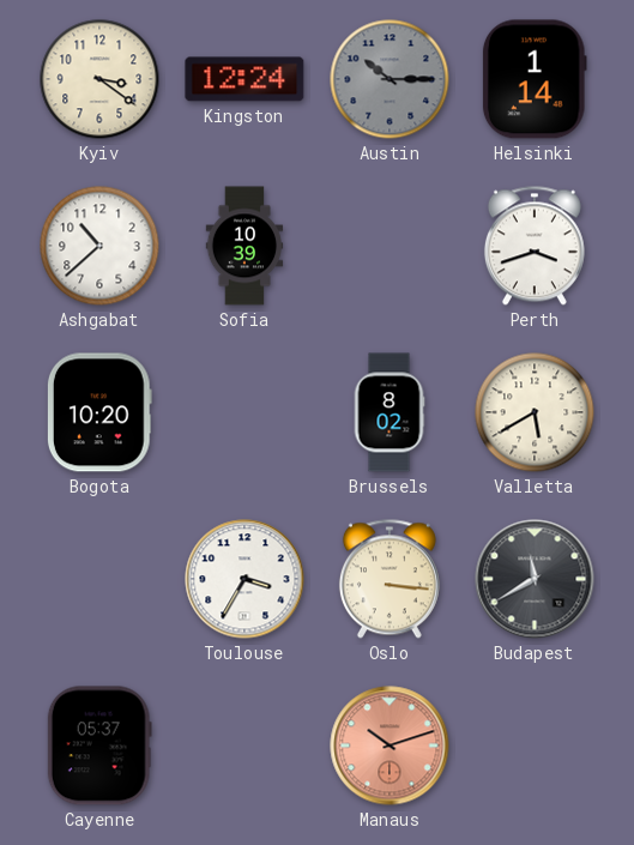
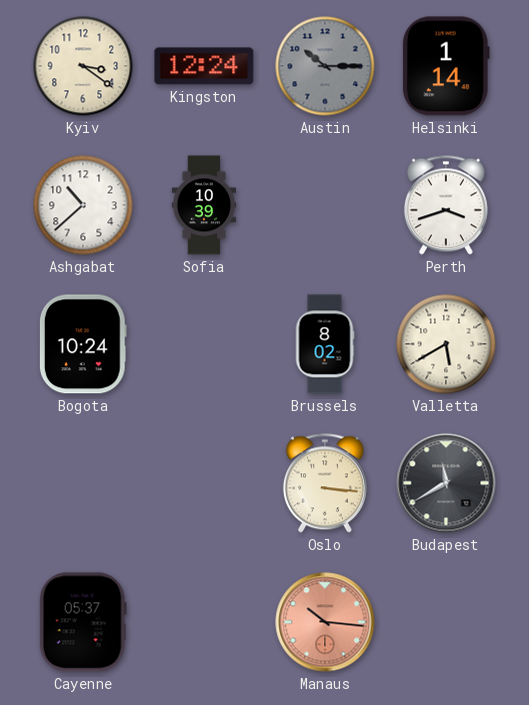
Bogota: 10:20 -> 10:24
Toulouse: 3:35 -> none
Manaus: 10:12 -> 10:16
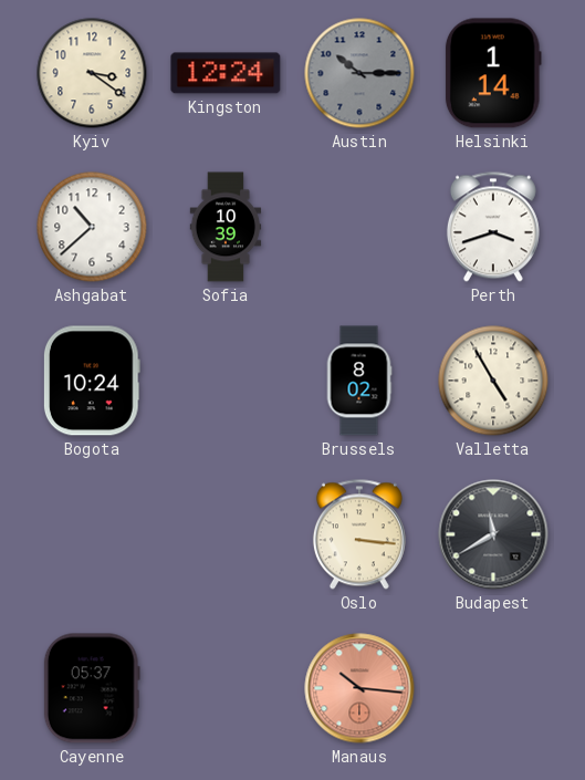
Valletta: 5:40 -> 4:55
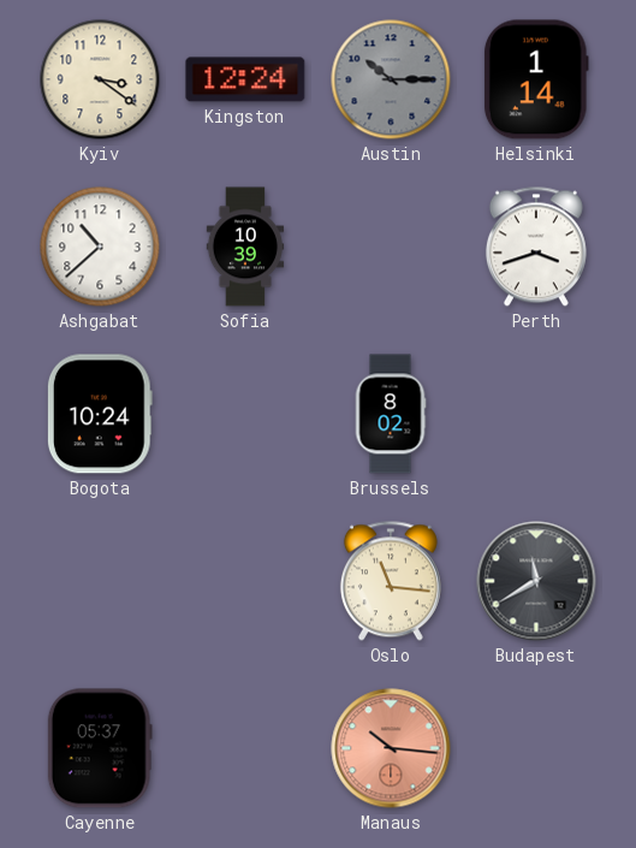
Valletta: 4:55 -> none
Oslo: 3:16 -> 11:16
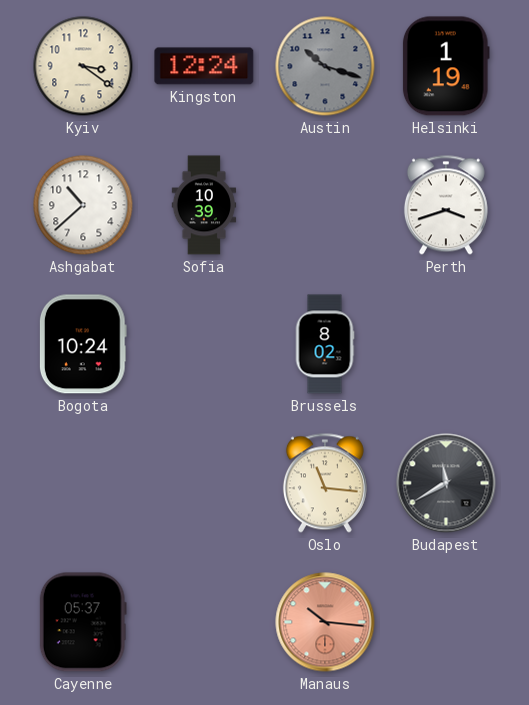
Austin: 10:15 -> 10:18
Helsinki: 1:14 -> 1:19
